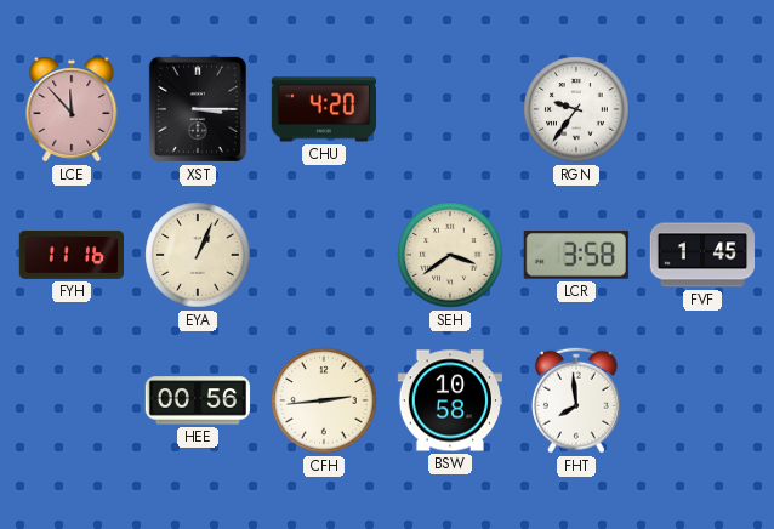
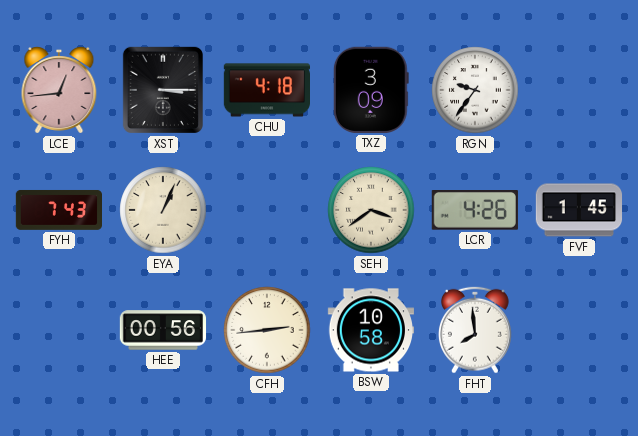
LCE: 11:53 -> 12:44
CHU: 4:20 -> 4:18
TXZ: none -> 3:09
FYH: 11:16 -> 7:43
LCR: 3:58 -> 4:26
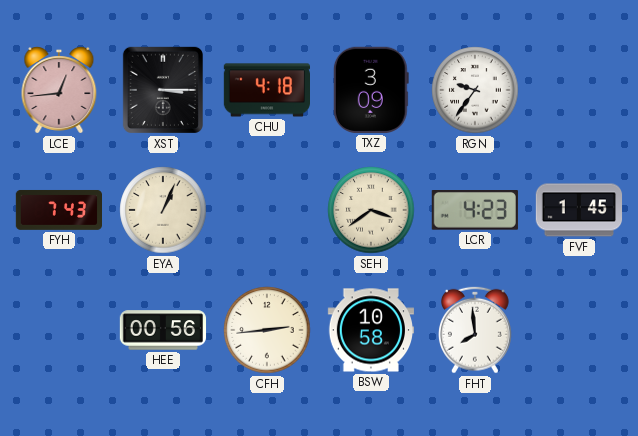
LCR: 4:26 -> 4:23
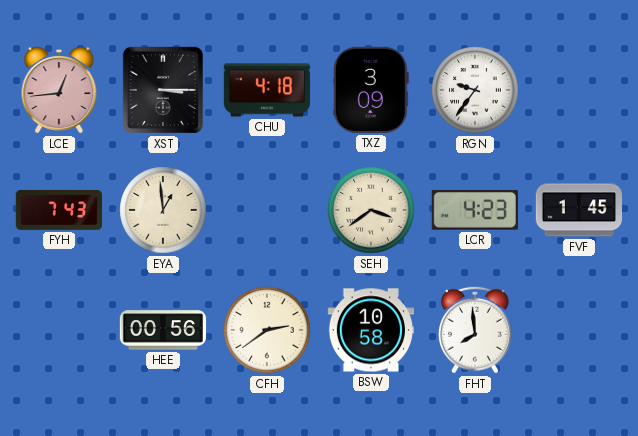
EYA: 1:04 -> 12:59
CFH: 2:44 -> 2:39
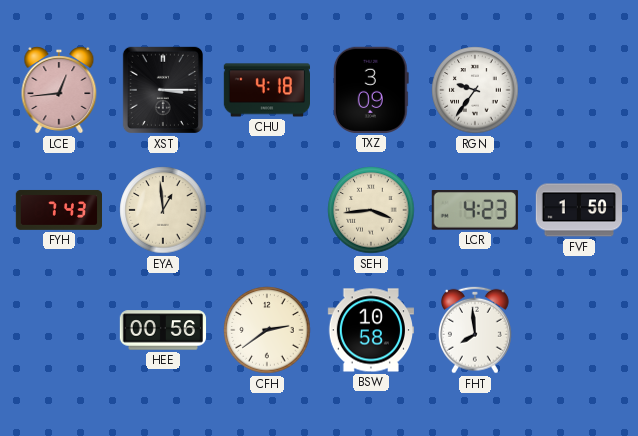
SEH: 3:39 -> 3:44
FVF: 1:45 -> 1:50
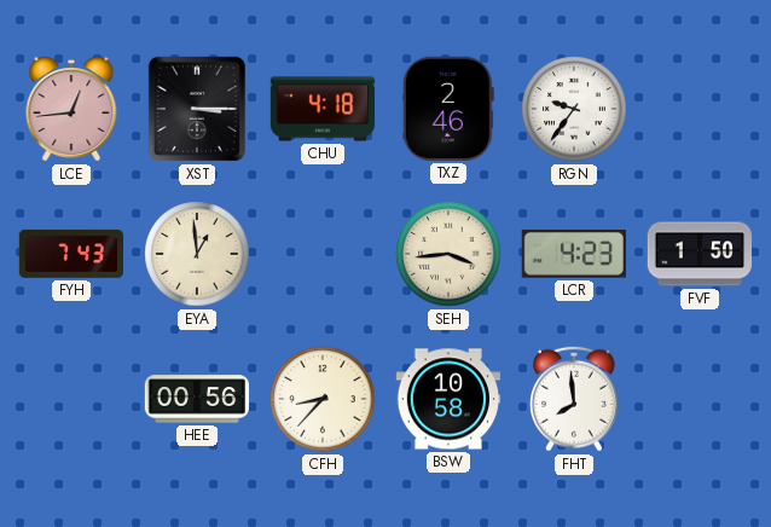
TXZ: 3:09 -> 2:46
CFH: 2:39 -> 8:37
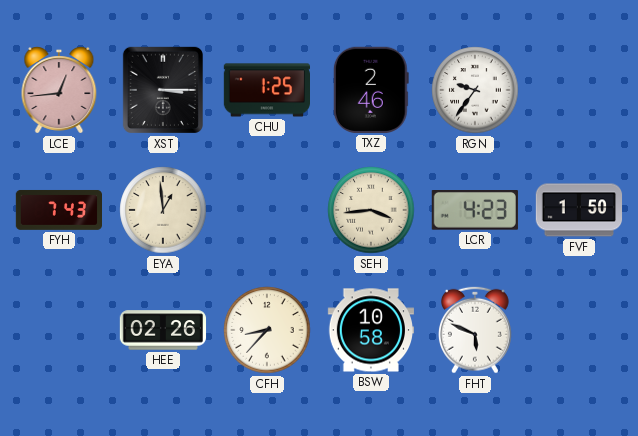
CHU: 4:18 -> 1:25
HEE: 00:56 -> 02:26
FHT: 7:59 -> 5:49
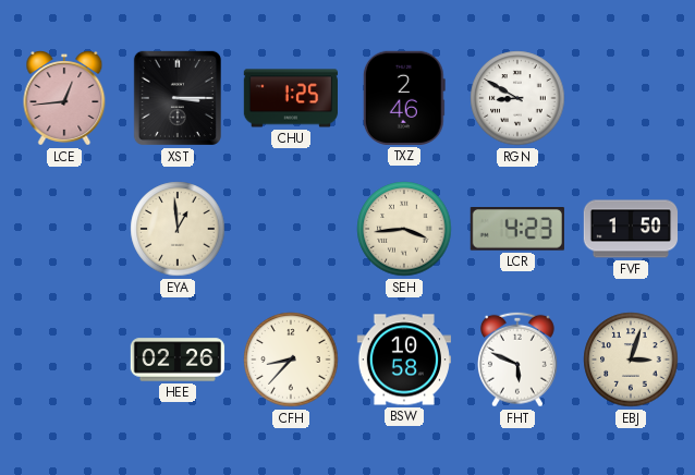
RGN: 9:36 -> 8:50
FYH: 7:43 -> none
EBJ: none -> 3:03
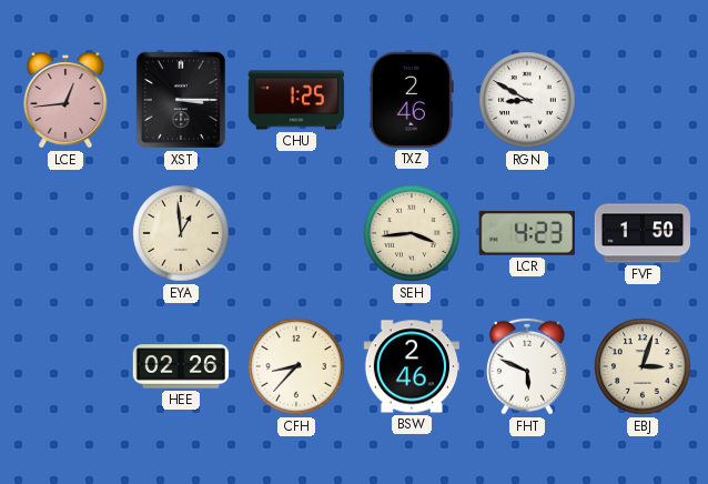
BSW: 10:58 -> 2:46
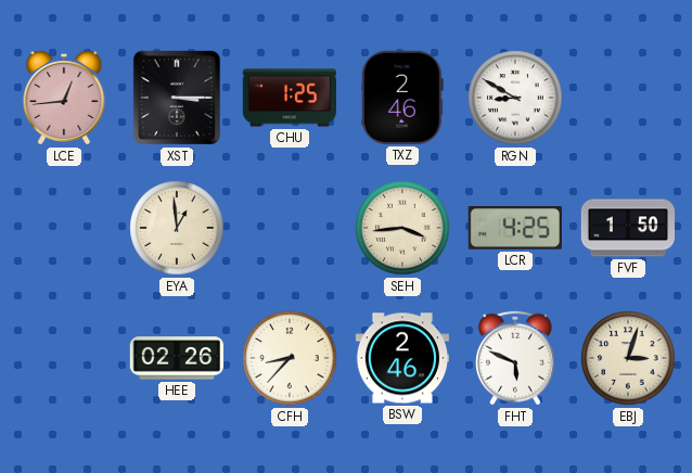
LCR: 4:23 -> 4:25
